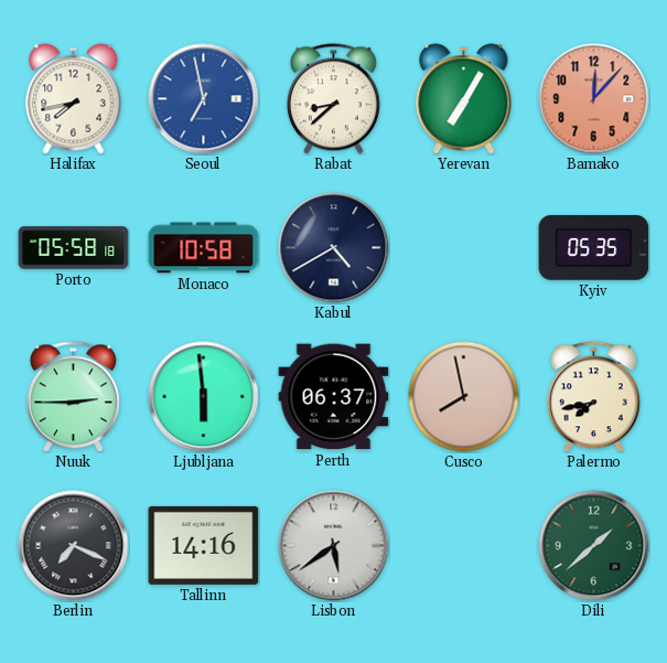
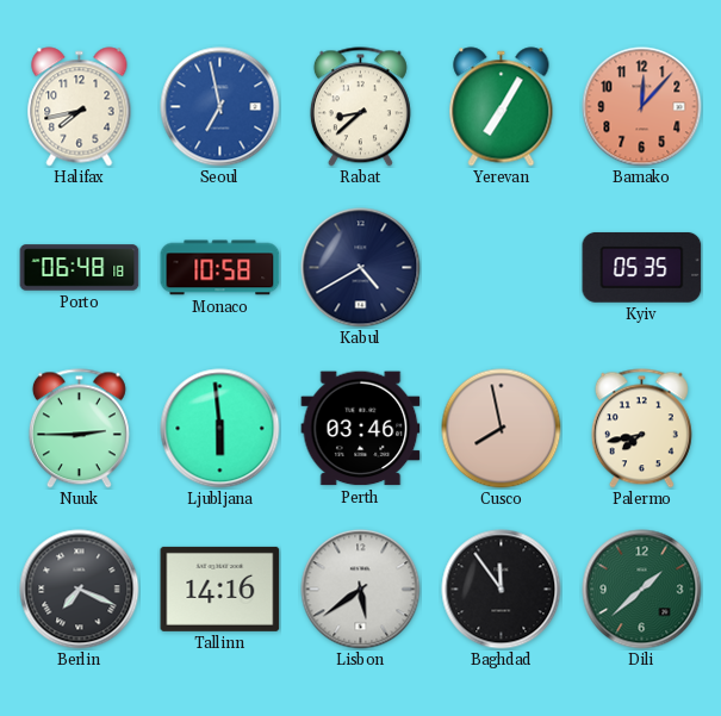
Porto: 05:58 -> 06:48
Perth: 06:37 -> 03:46
Baghdad: none -> 11:54
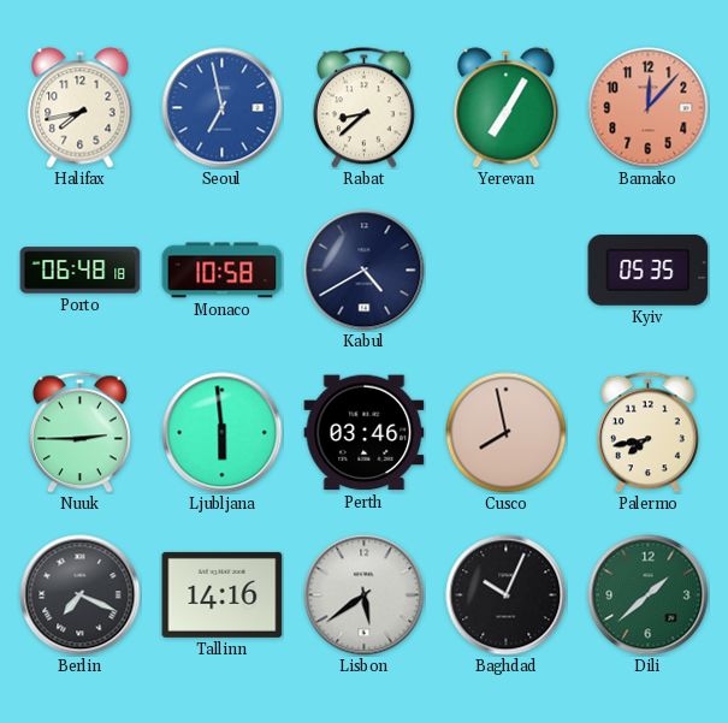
Baghdad: 11:54 -> 10:04
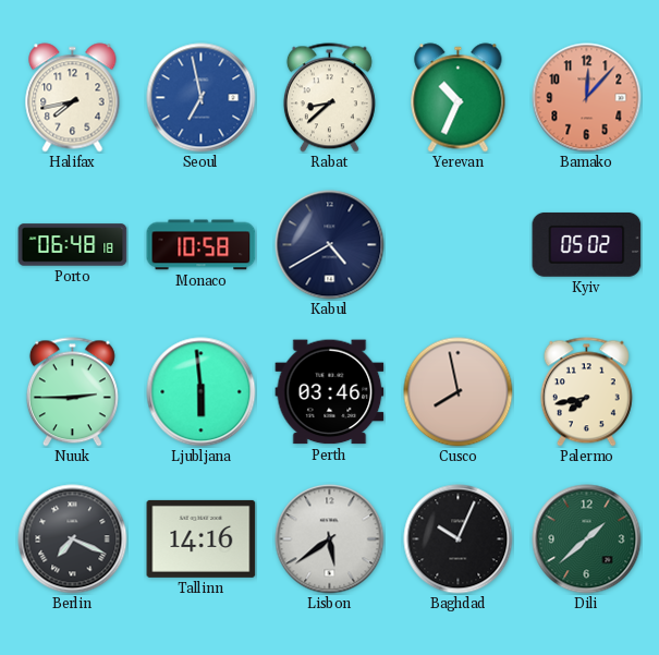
Yerevan: 7:05 -> 10:34
Kyiv: 05:35 -> 05:02
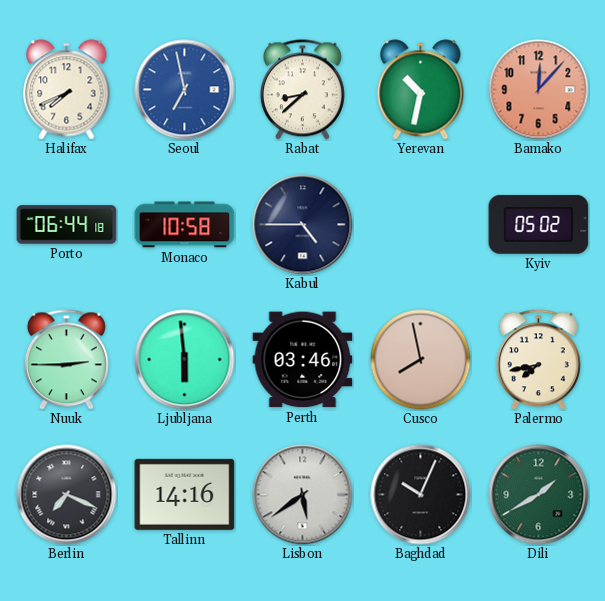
Halifax: 7:43 -> 7:41
Yerevan: 10:34 -> 10:32
Porto: 06:48 -> 06:44
Kabul: 4:40 -> 4:45
Dili: 1:38 -> 1:40
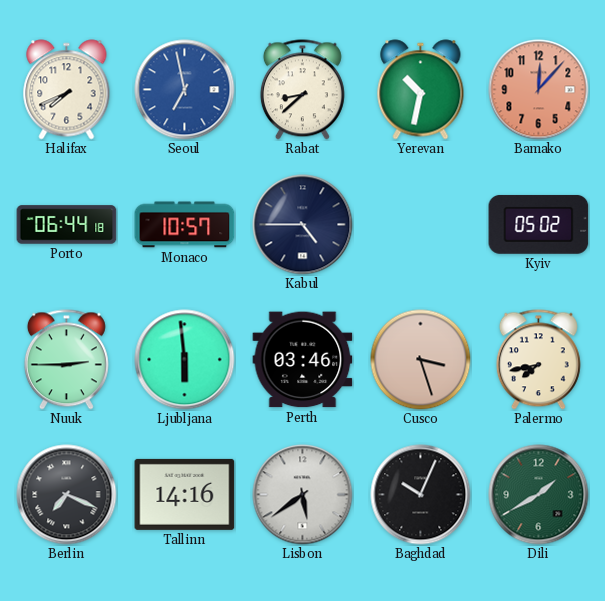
Monaco: 10:58 -> 10:57
Cusco: 7:58 -> 3:27
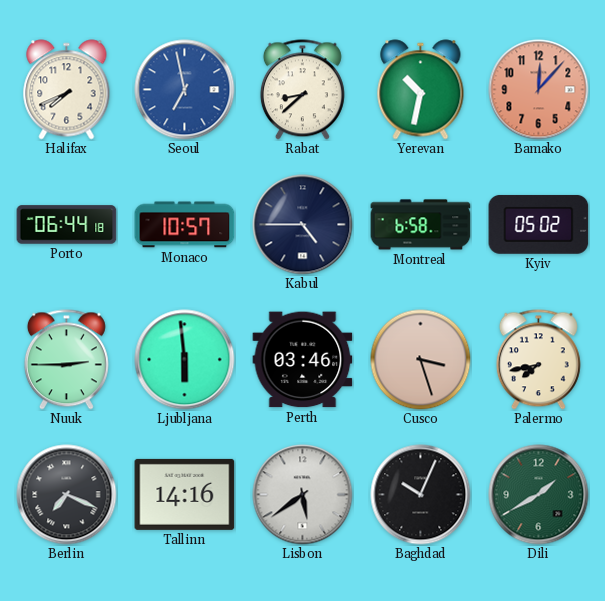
Montreal: none -> 6:58
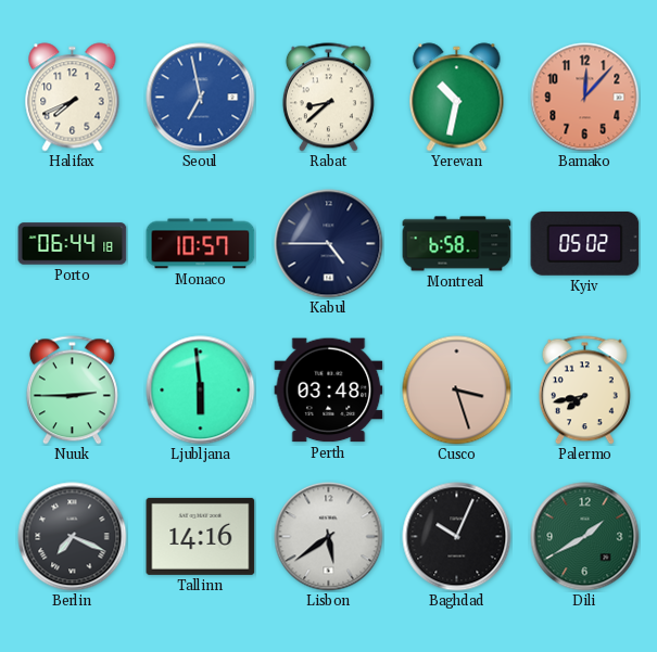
Perth: 03:46 -> 03:48
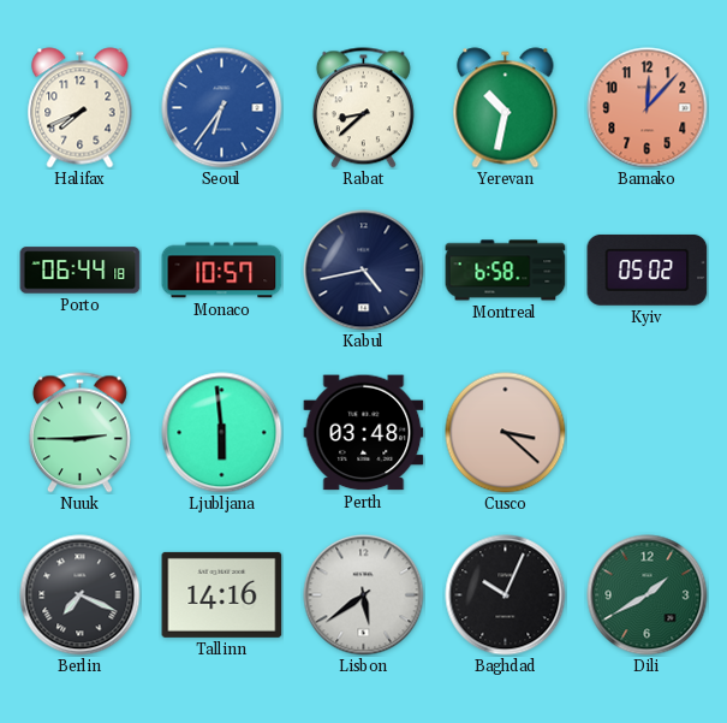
Seoul: 6:58 -> 6:36
Kabul: 4:45 -> 4:43
Cusco: 3:27 -> 3:22
Palermo: 7:43 -> none
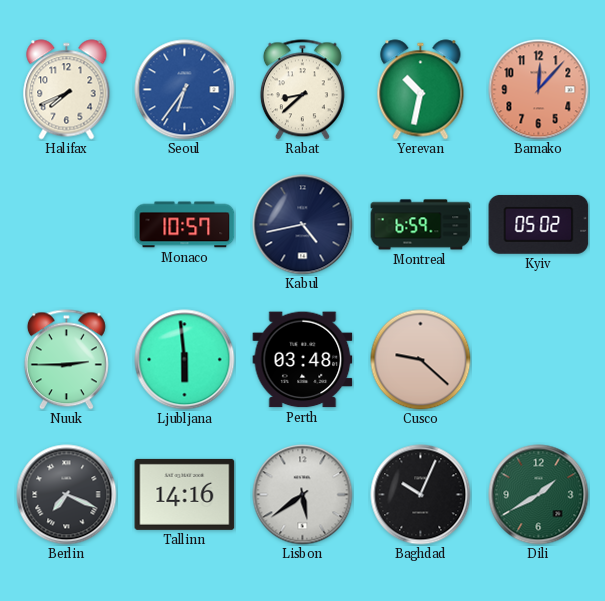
Porto: 06:44 -> none
Montreal: 6:58 -> 6:59
Cusco: 3:22 -> 9:22
